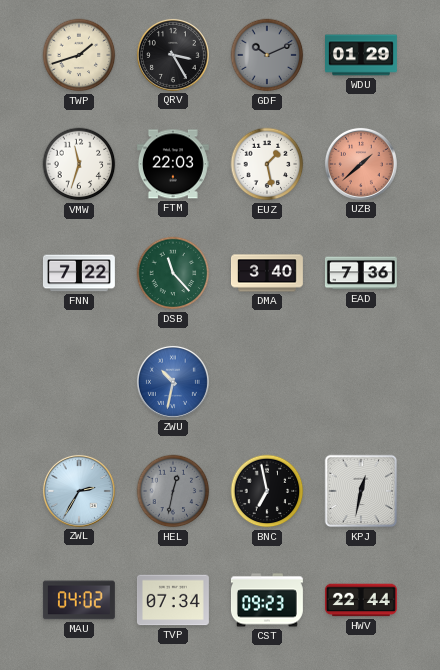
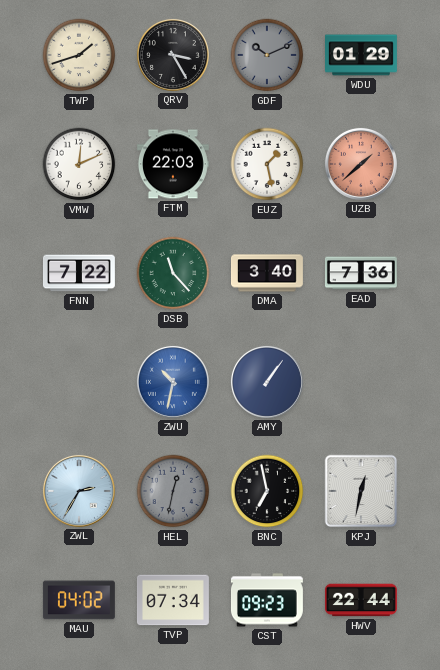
VMW: 11:33 -> 12:11
AMY: none -> 1:06
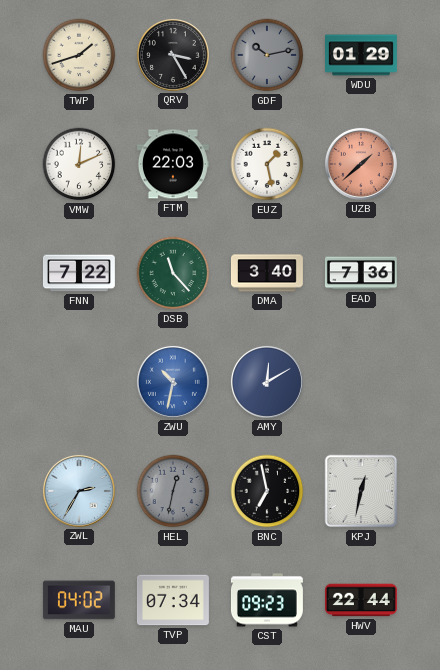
GDF: 10:11 -> 10:13
AMY: 1:06 -> 12:10
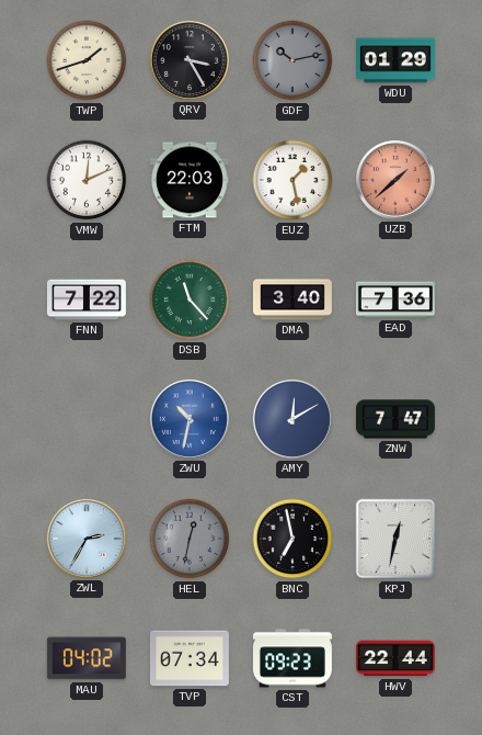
ZNW: none -> 7:47
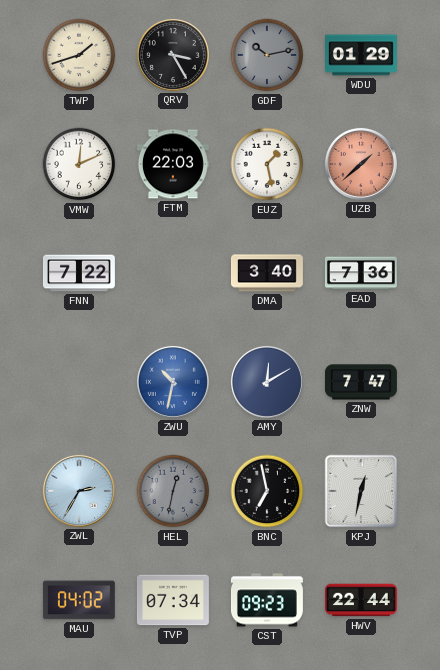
DSB: 11:23 -> none
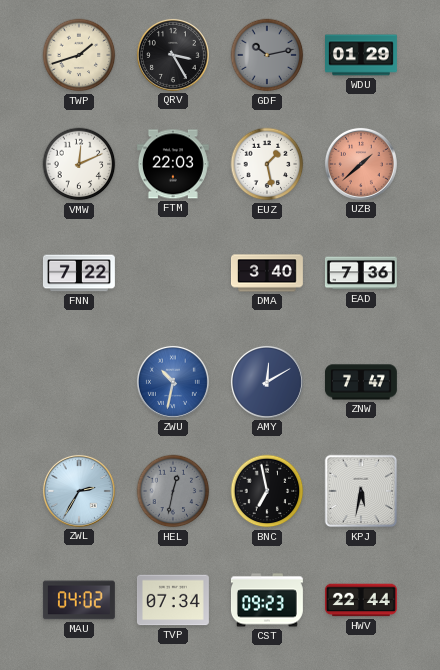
KPJ: 12:32 -> 5:32
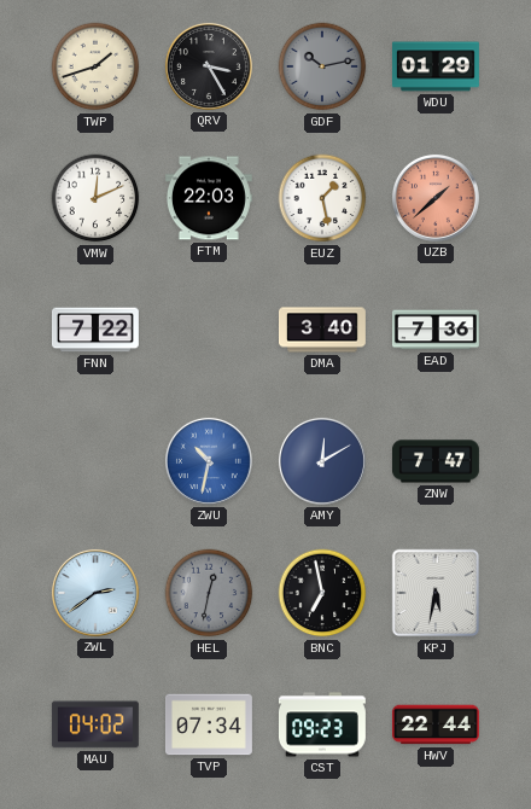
ZWL: 2:35 -> 2:39
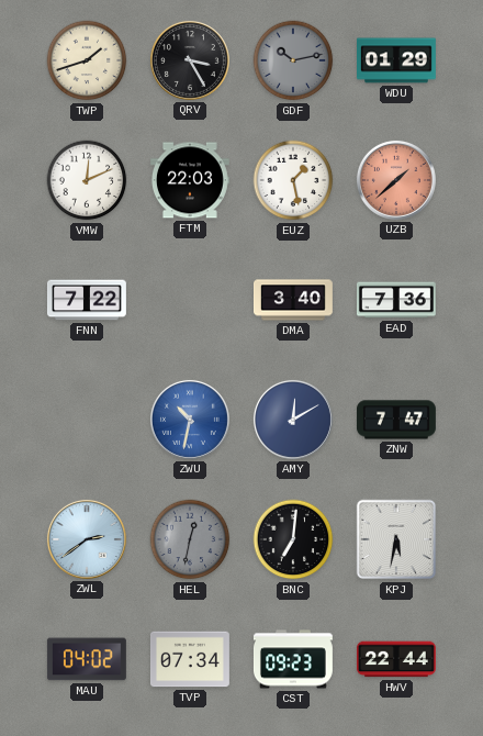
BNC: 6:58 -> 7:01
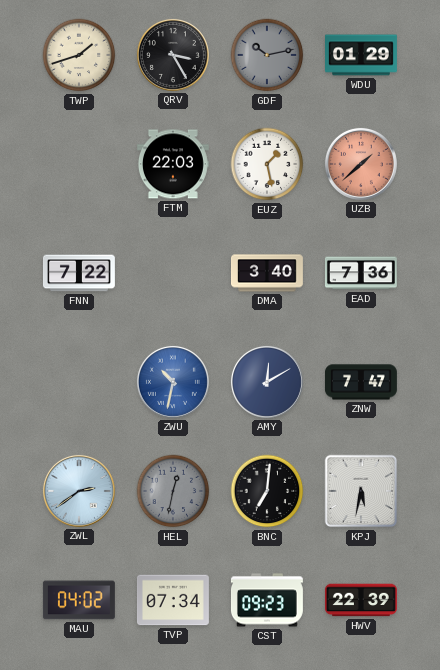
VMW: 12:11 -> none
HWV: 22:44 -> 22:39
